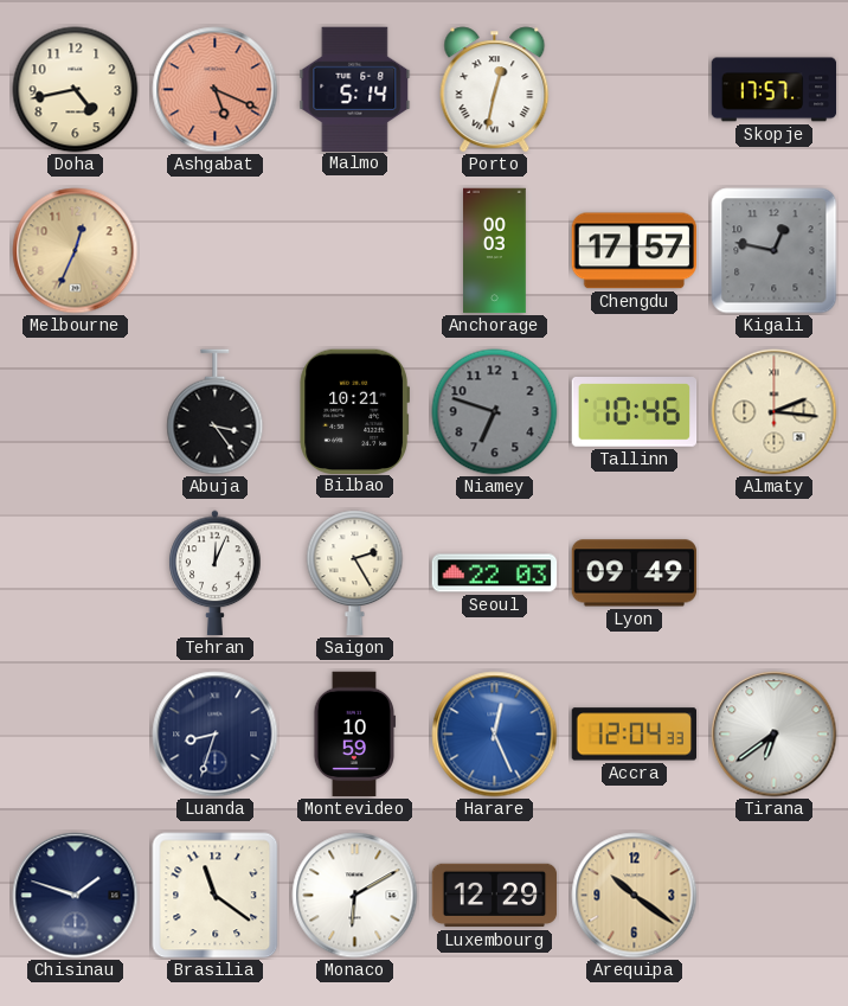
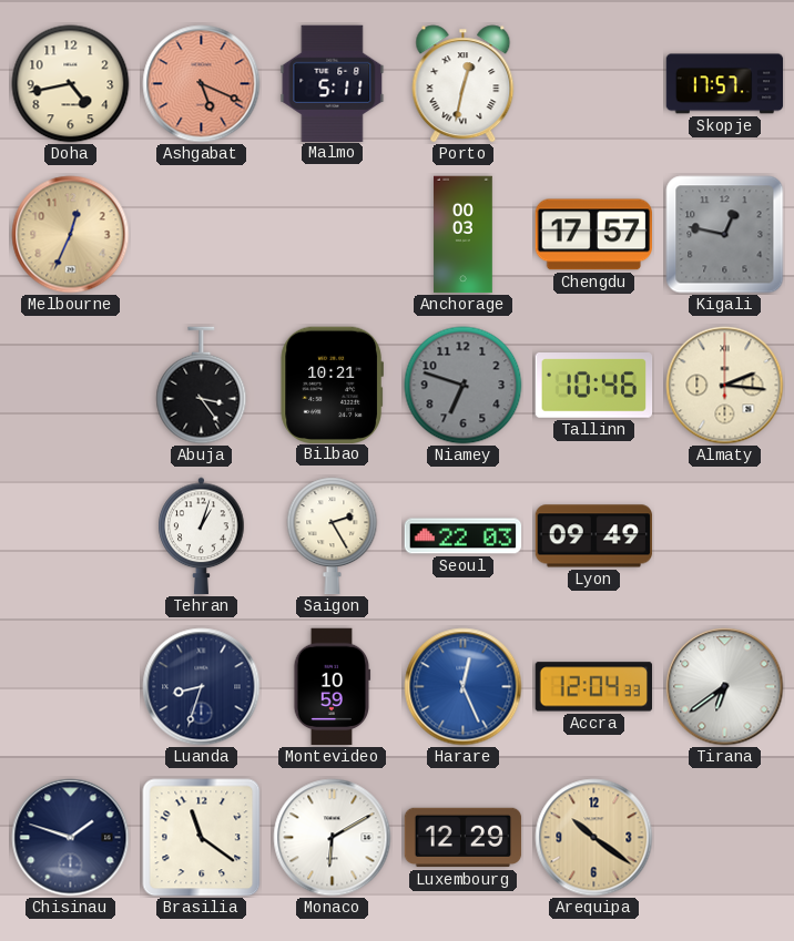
Malmo: 5:14 -> 5:11
Tehran: 12:04 -> 1:03
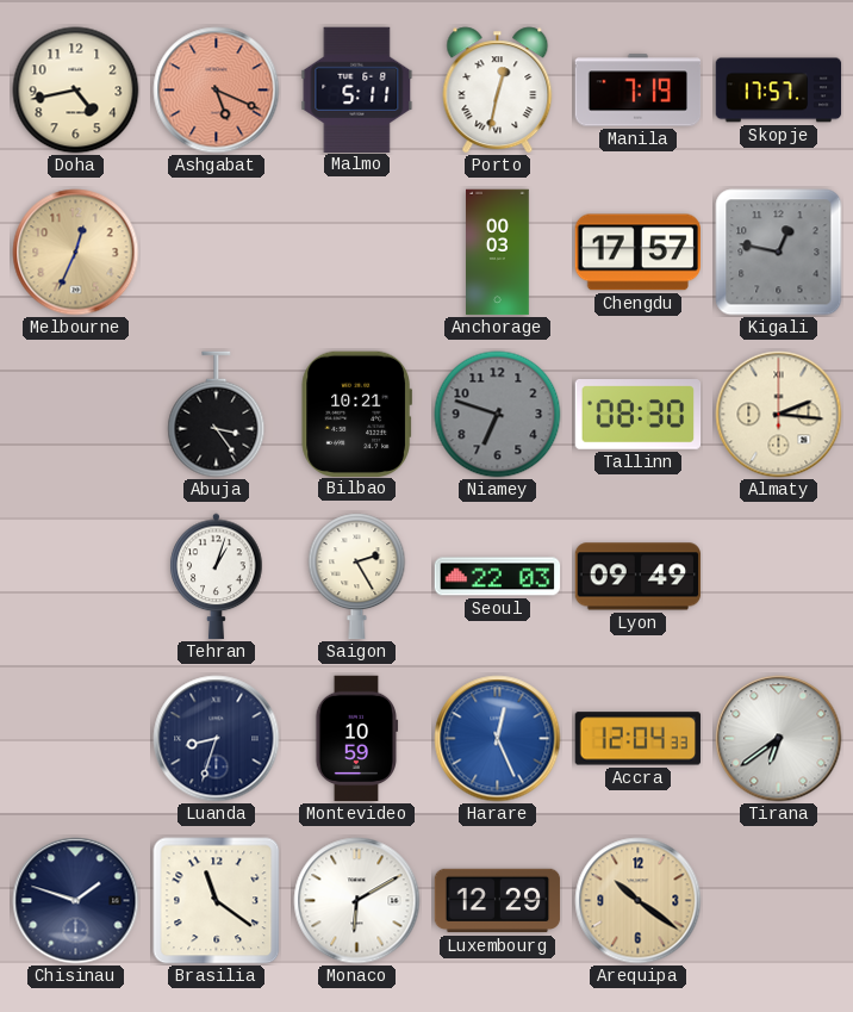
Manila: none -> 7:19
Tallinn: 10:46 -> 08:30
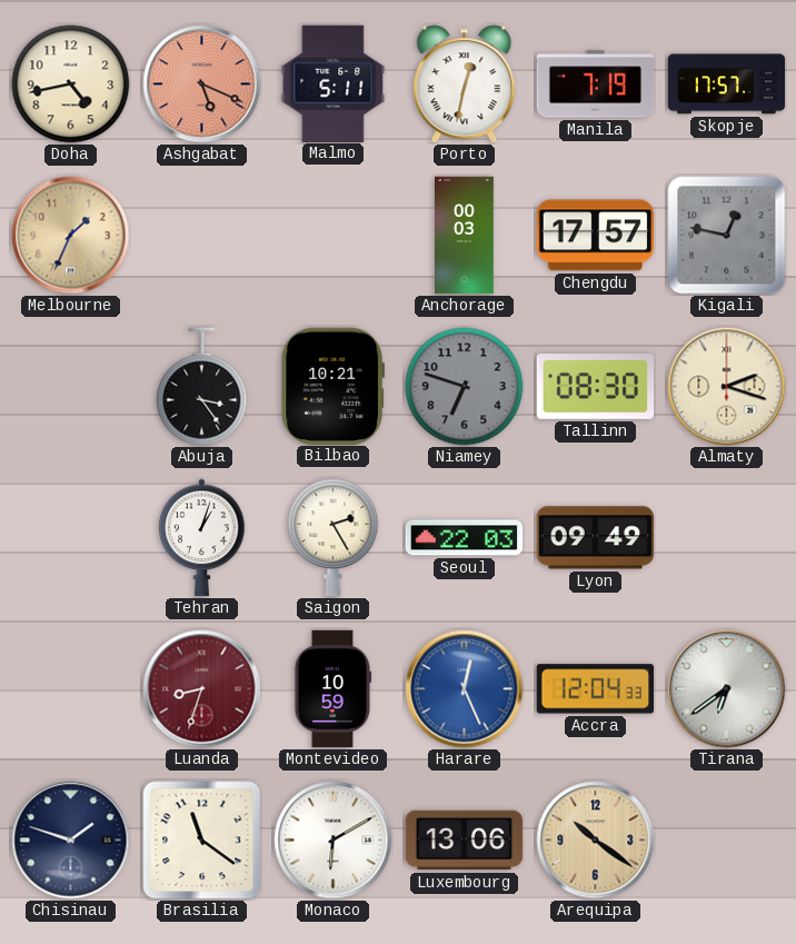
Melbourne: 12:34 -> 1:34
Almaty: 2:16 -> 2:18
Luanda dial: navy -> burgundy
Luxembourg: 12:29 -> 13:06
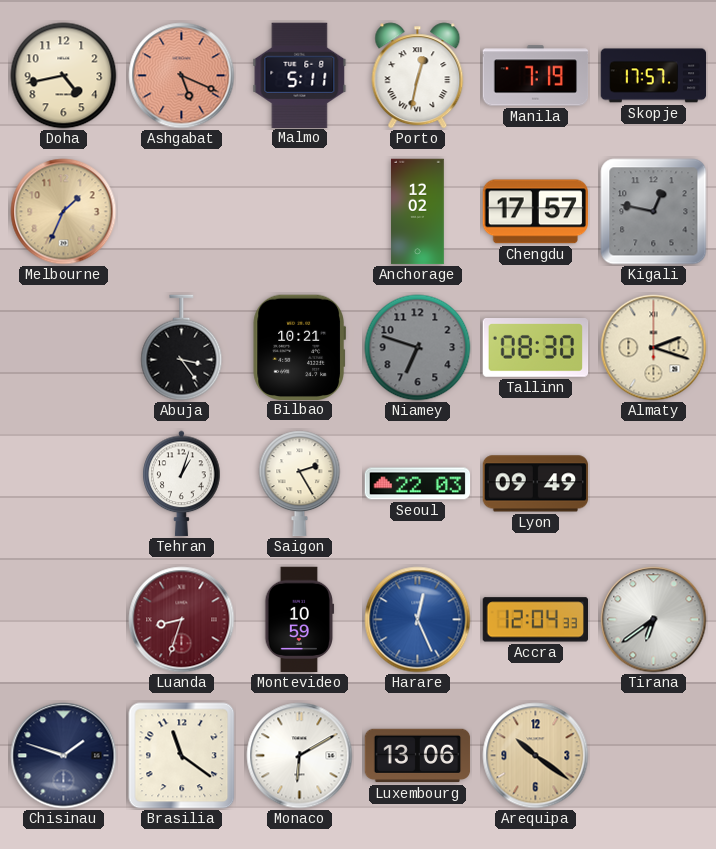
Anchorage: 00:03 -> 12:02
